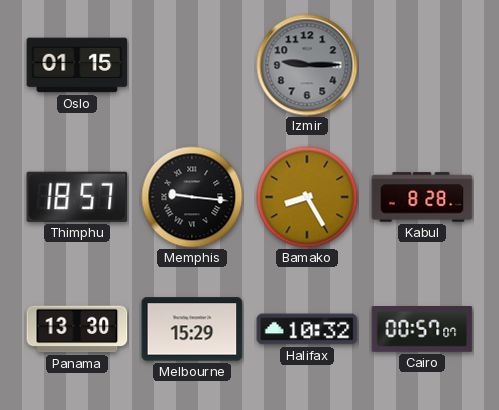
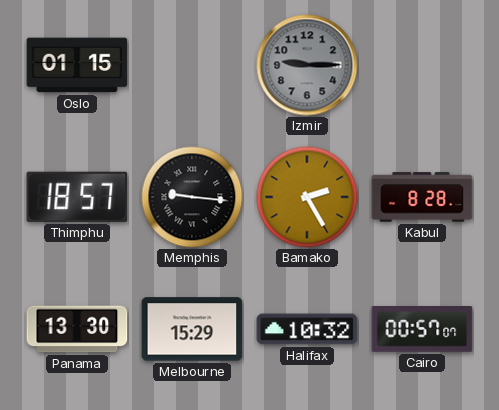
Bamako: 8:25 -> 2:25
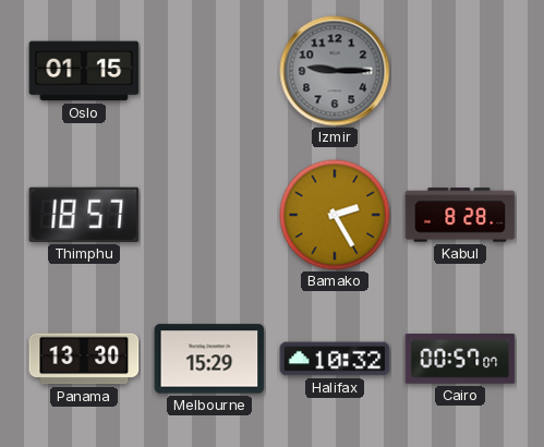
Memphis: 9:16 -> none
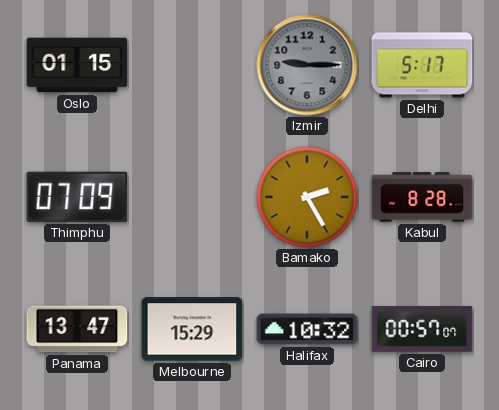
Delhi: none -> 5:17
Thimphu: 18:57 -> 07:09
Panama: 13:30 -> 13:47
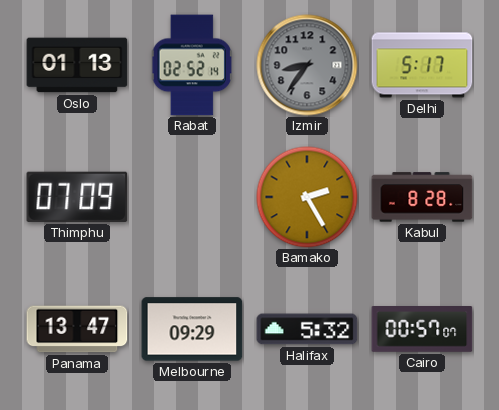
Oslo: 01:15 -> 01:13
Rabat: none -> 02:52
Izmir: 9:15 -> 8:36
Melbourne: 15:29 -> 09:29
Halifax: 10:32 -> 5:32
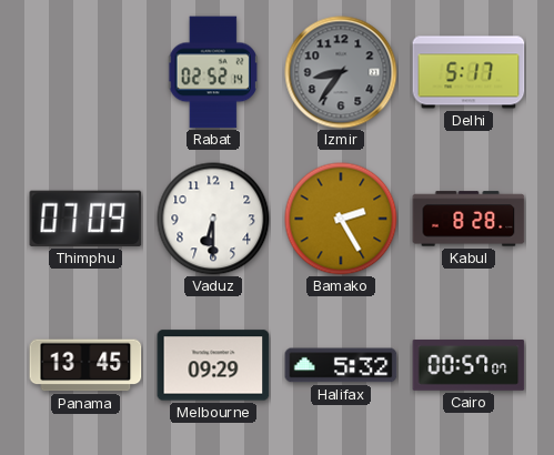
Oslo: 01:13 -> none
Vaduz: none -> 6:30
Panama: 13:47 -> 13:45
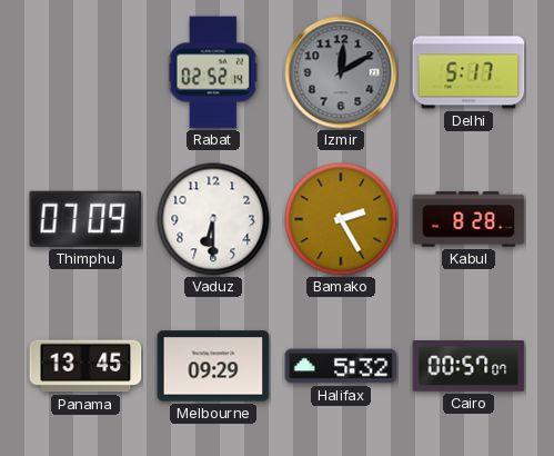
Izmir: 8:36 -> 12:10
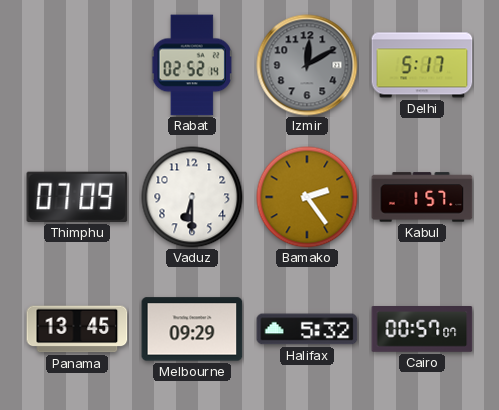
Bamako: 2:25 -> 2:24
Kabul: 8:28 -> 1:57
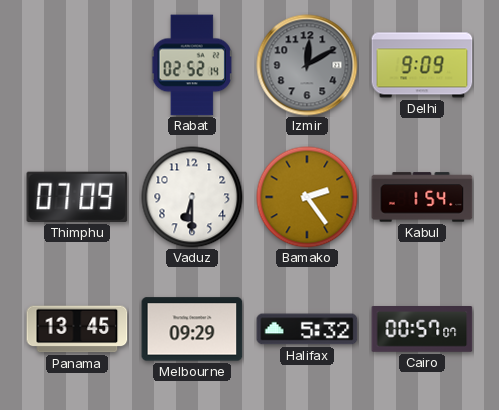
Delhi: 5:17 -> 9:09
Kabul: 1:57 -> 1:54
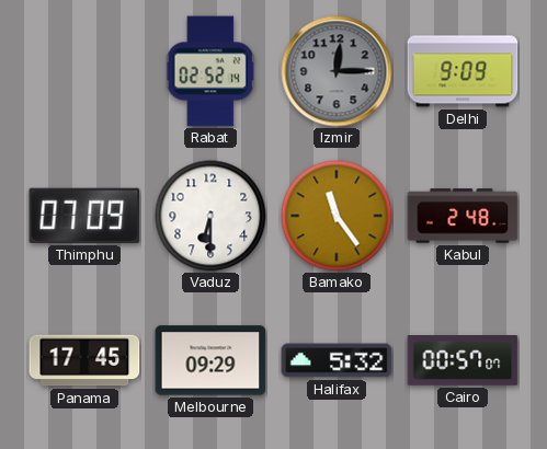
Izmir: 12:10 -> 12:15
Bamako: 2:24 -> 11:24
Kabul: 1:54 -> 2:48
Panama: 13:45 -> 17:45
